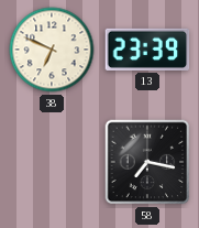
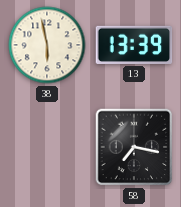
38: 6:49 -> 5:58
13: 23:39 -> 13:39
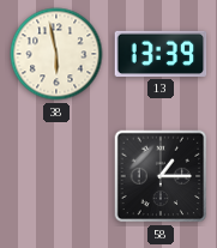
58: 7:17 -> 1:15
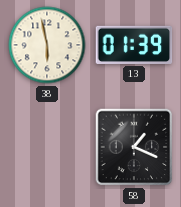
13: 13:39 -> 01:39
58: 1:15 -> 1:19
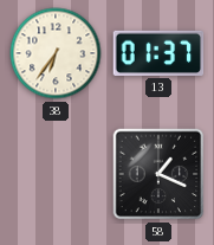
38: 5:58 -> 6:36
13: 01:39 -> 01:37
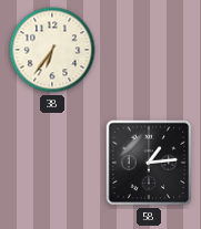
13: 01:37 -> none
58: 1:19 -> 1:14
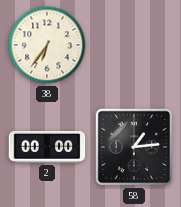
2: none -> 00:00
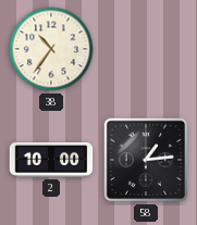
38: 6:36 -> 10:36
2: 00:00 -> 10:00
